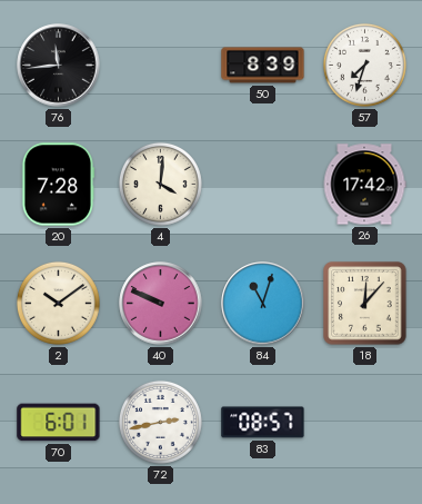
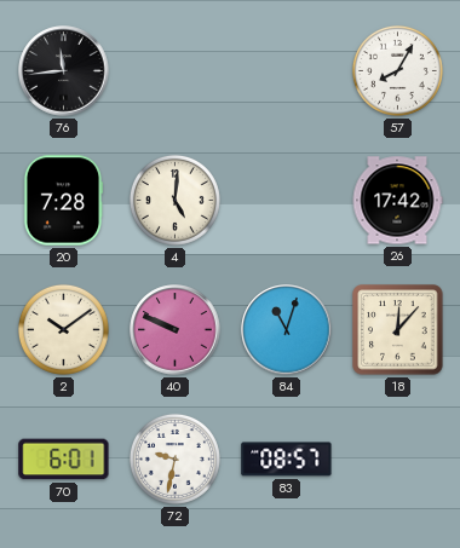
50: 8:39 -> none
57: 7:33 -> 8:05
4: 4:01 -> 5:01
72: 2:43 -> 9:32
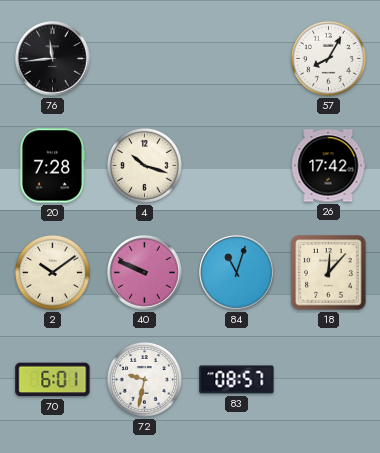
4: 5:01 -> 10:18
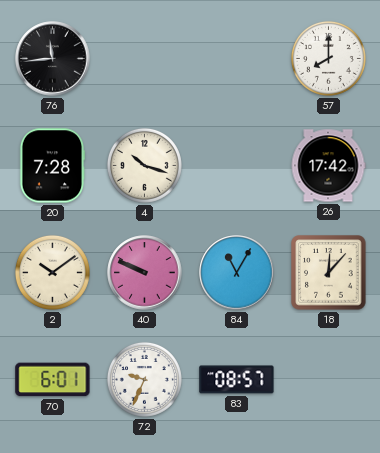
57: 8:05 -> 8:00
84: 11:03 -> 11:05
72: 9:32 -> 9:34
